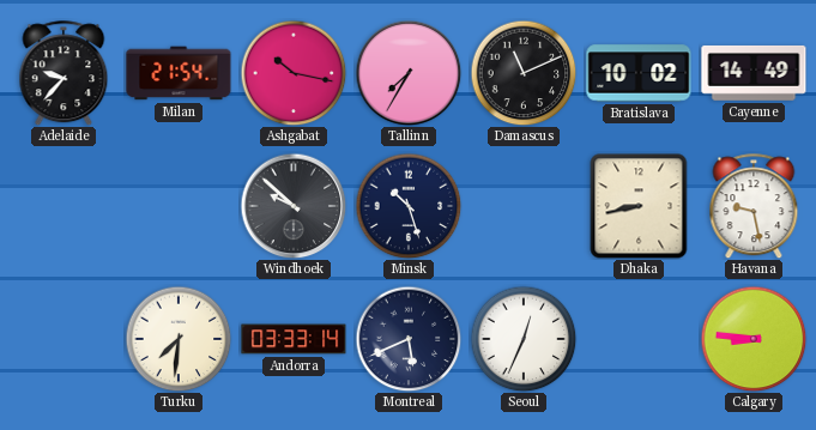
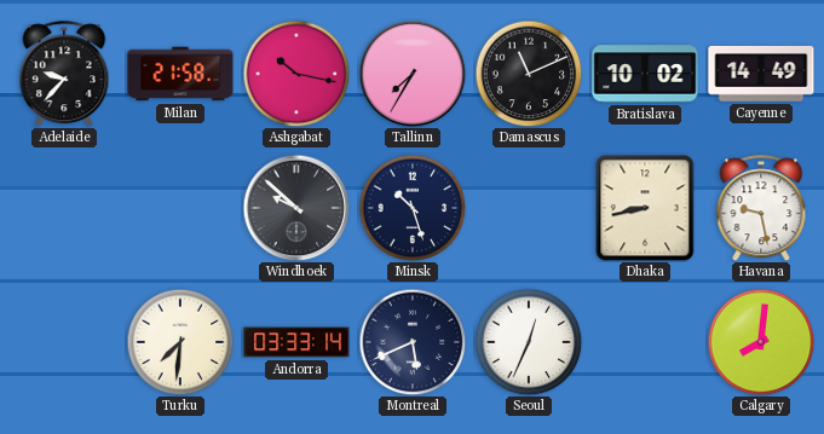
Milan: 21:54 -> 21:58
Calgary: 8:46 -> 8:01
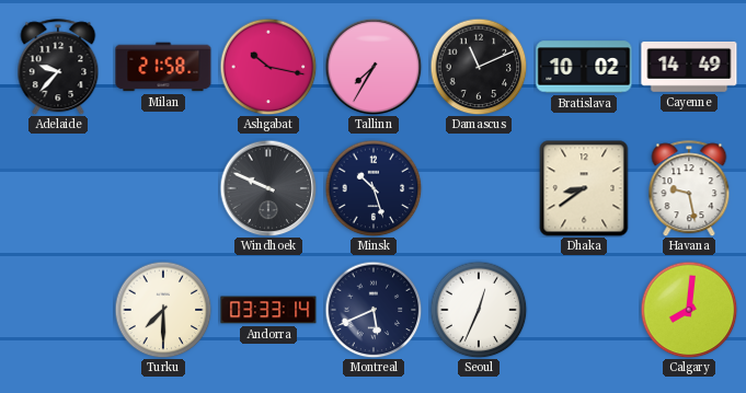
Windhoek: 9:52 -> 9:49
Dhaka: 8:43 -> 8:39
Turku: 7:31 -> 7:30
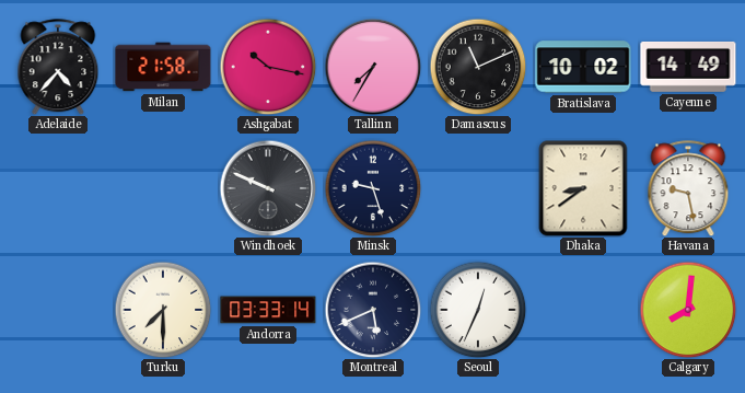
Adelaide: 9:37 -> 4:37
Minsk: 10:27 -> 9:27
